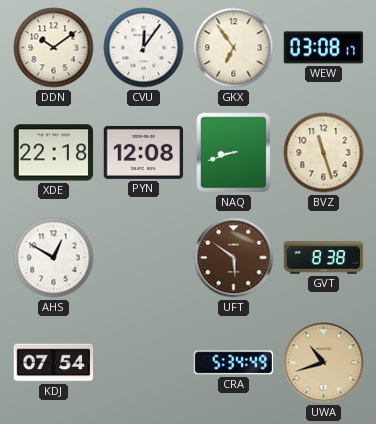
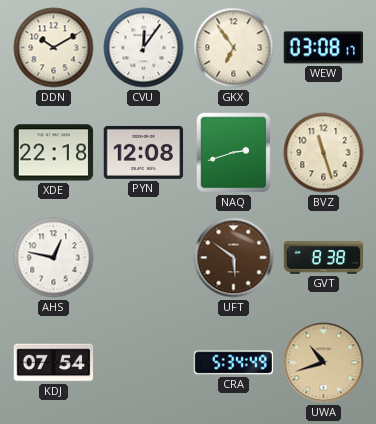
DDN: 10:09 -> 10:10
NAQ: 8:42 -> 2:42
AHS: 12:50 -> 12:47
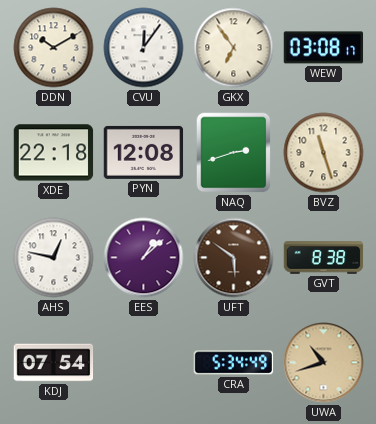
EES: none -> 1:08
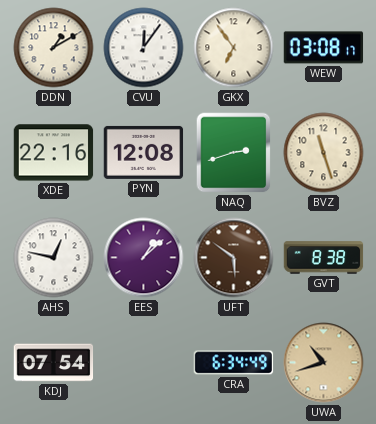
DDN: 10:10 -> 1:10
XDE: 22:18 -> 22:16
CRA: 5:34 -> 6:34
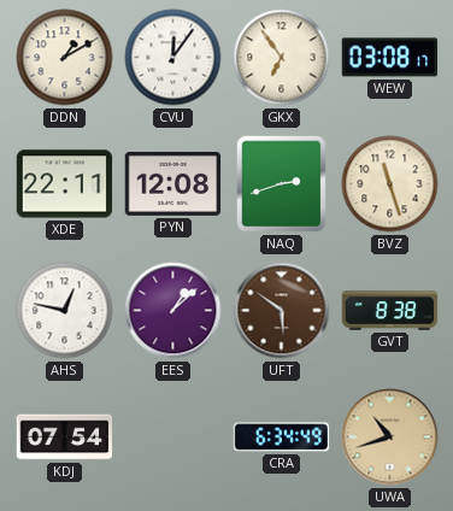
XDE: 22:16 -> 22:11
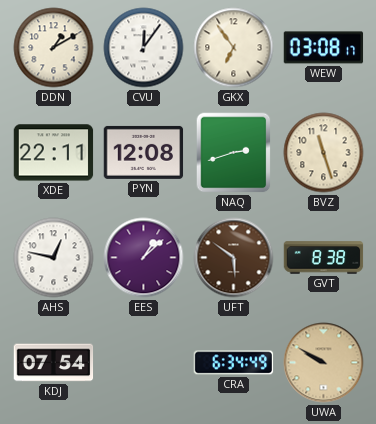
UWA: 10:42 -> 9:50
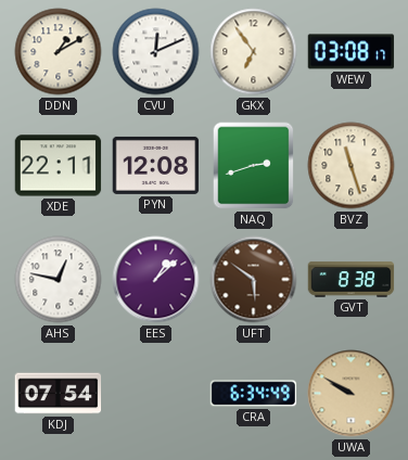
CVU: 12:06 -> 12:11
